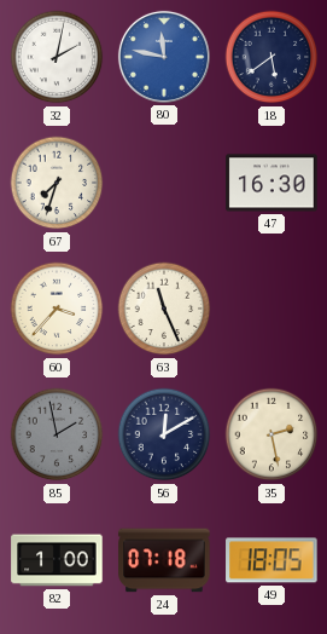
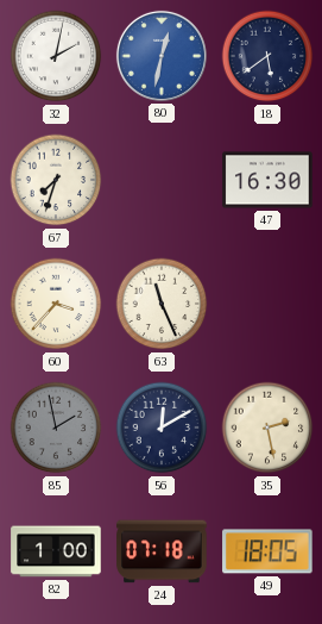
80: 11:47 -> 12:32
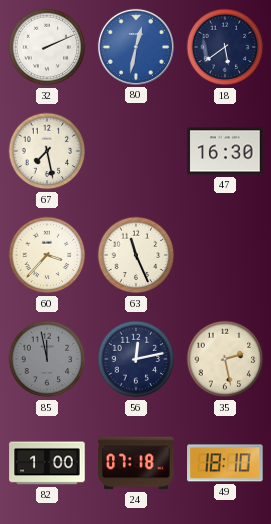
32: 2:02 -> 2:11
67: 7:33 -> 7:28
85: 1:58 -> 11:58
56: 12:10 -> 12:13
49: 18:05 -> 18:10
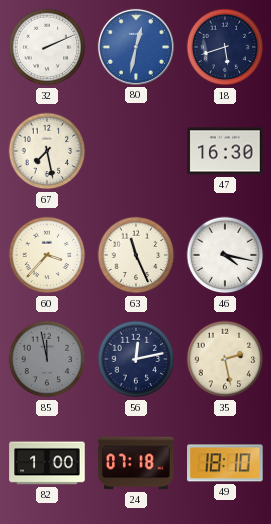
18: 5:39 -> 5:42
46: none -> 4:17
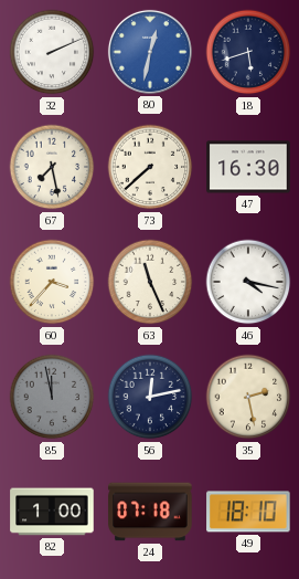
73: none -> 7:38
